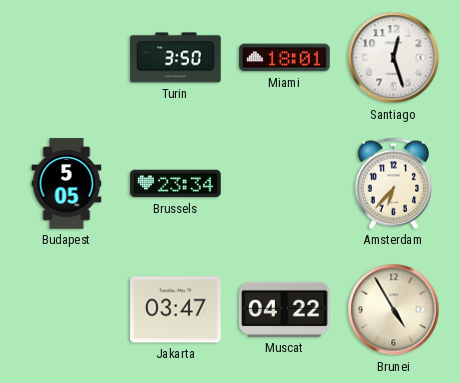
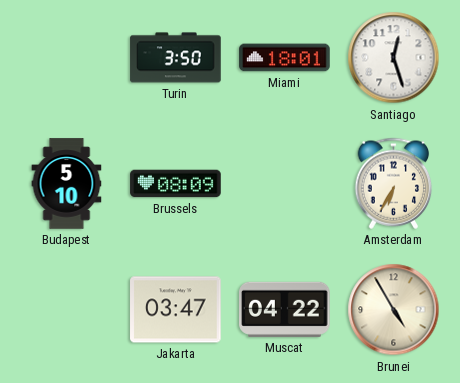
Budapest: 5:05 -> 5:10
Brussels: 23:34 -> 08:09
Amsterdam: 6:37 -> 6:35
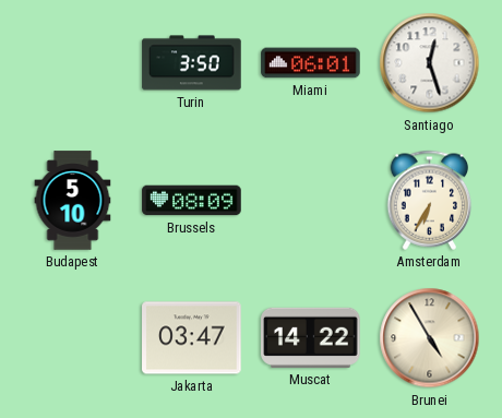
Miami: 18:01 -> 06:01
Muscat: 04:22 -> 14:22
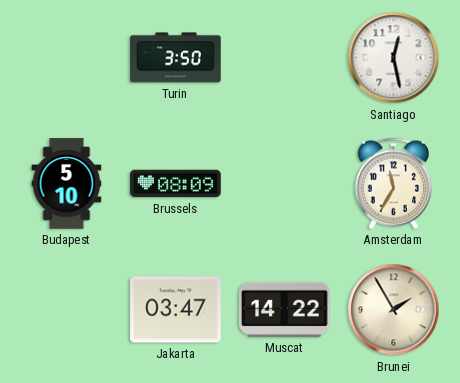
Miami: 06:01 -> none
Santiago: 12:27 -> 12:28
Amsterdam: 6:35 -> 11:35
Brunei: 4:55 -> 1:55
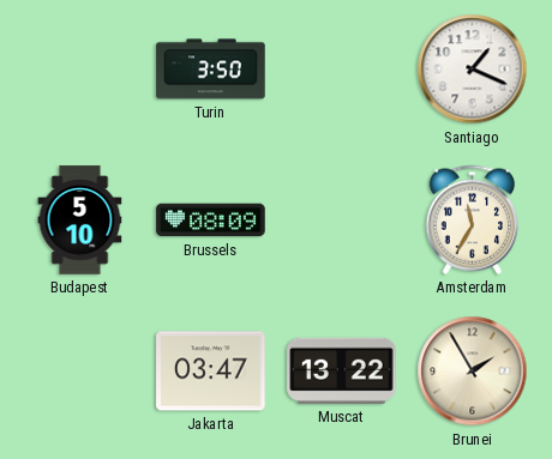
Santiago: 12:28 -> 1:19
Muscat: 14:22 -> 13:22
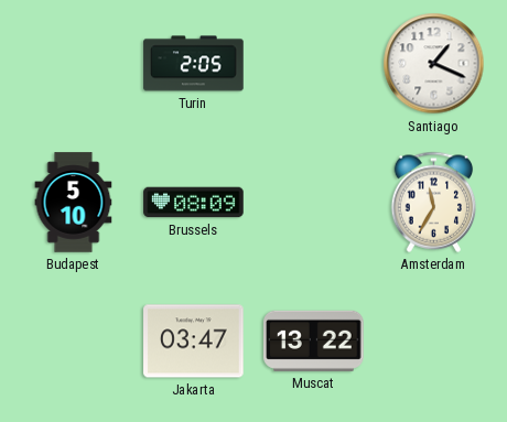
Turin: 3:50 -> 2:05
Brunei: 1:55 -> none
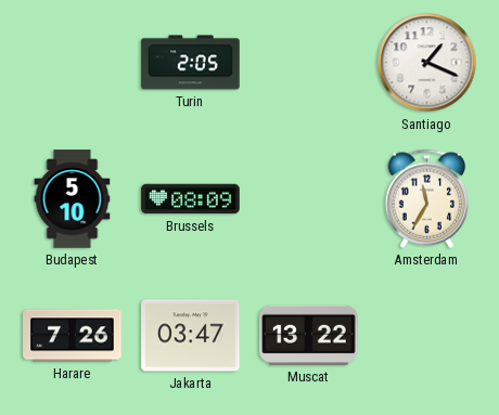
Harare: none -> 7:26
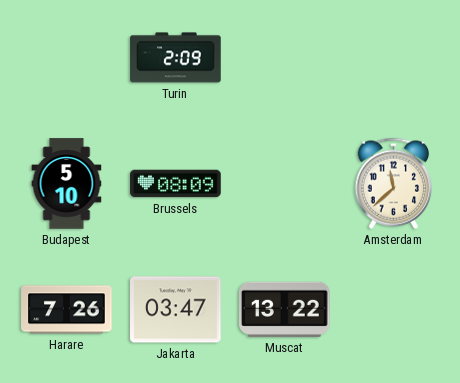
Turin: 2:05 -> 2:09
Santiago: 1:19 -> none
Amsterdam: 11:35 -> 11:38
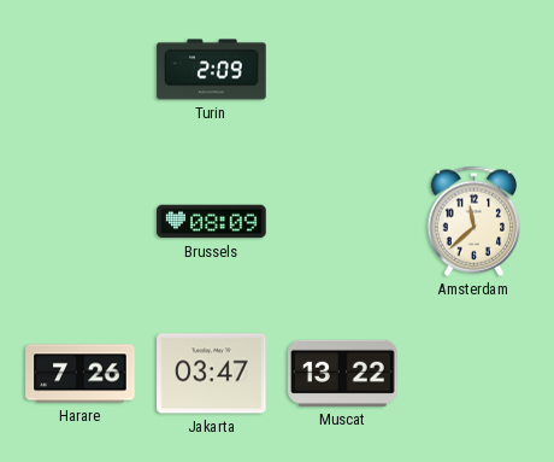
Budapest: 5:10 -> none
